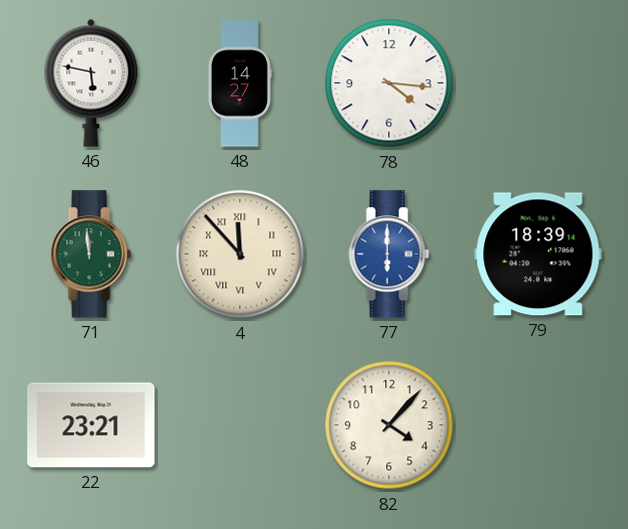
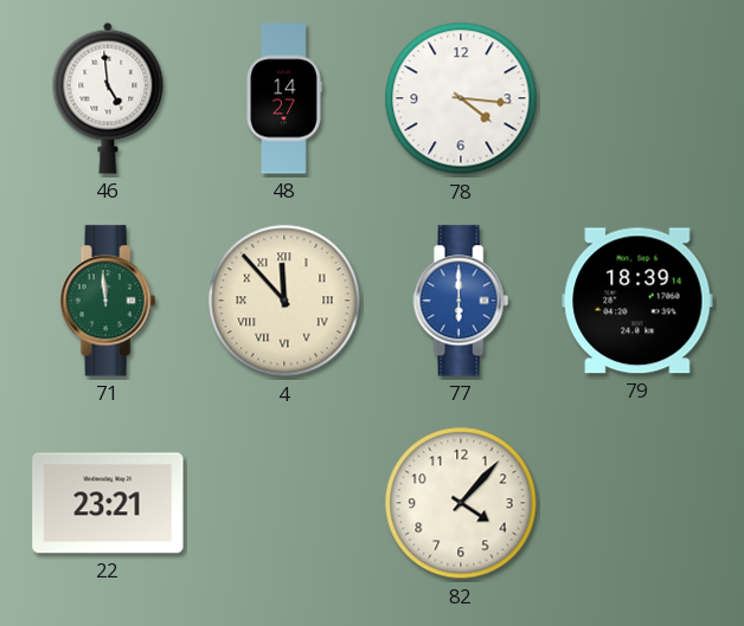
46: 5:47 -> 4:59
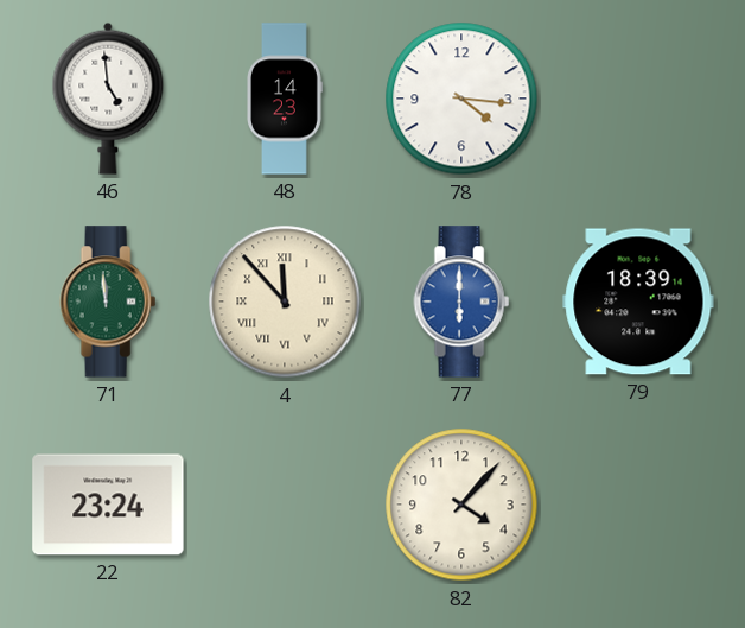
48: 14:27 -> 14:23
22: 23:21 -> 23:24
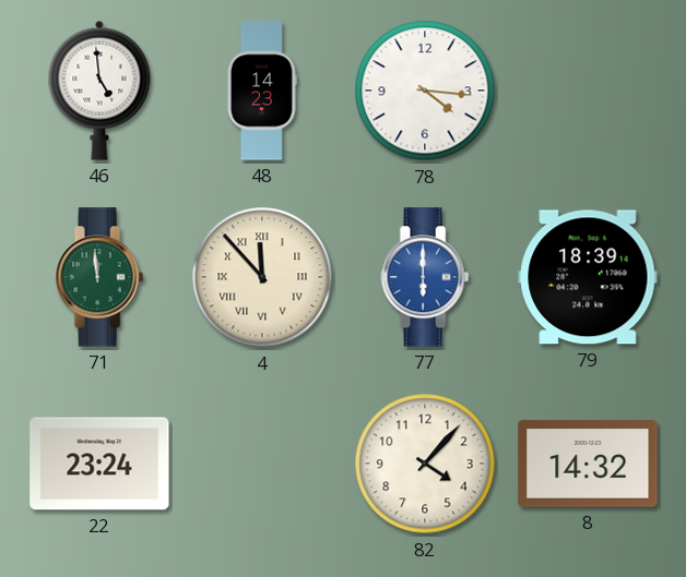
8: none -> 14:32
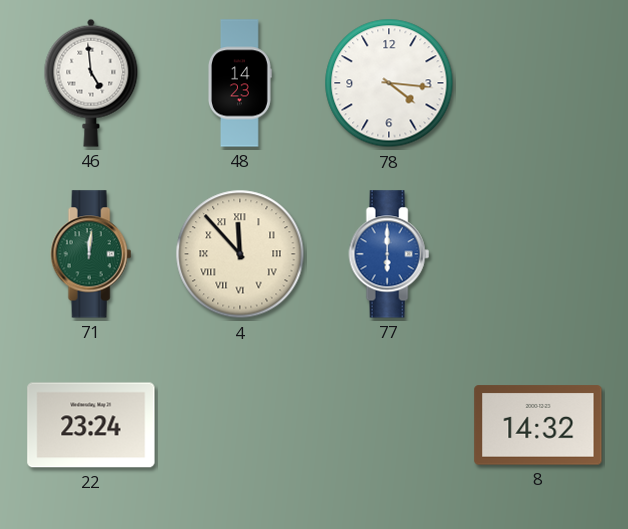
71: 11:59 -> 12:01
79: 18:39 -> none
82: 4:07 -> none
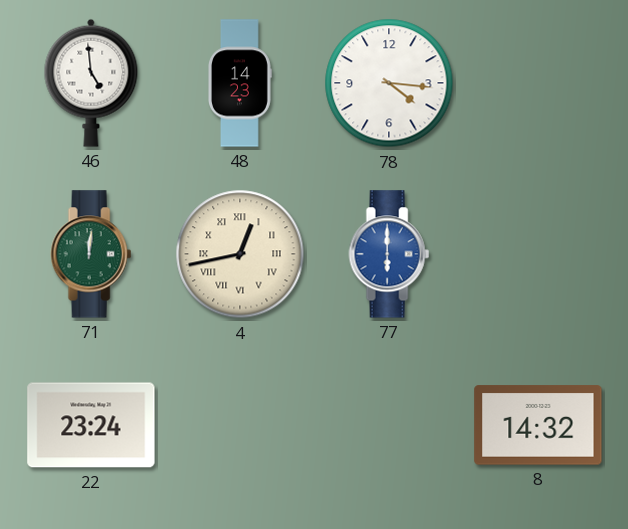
4: 11:53 -> 12:43
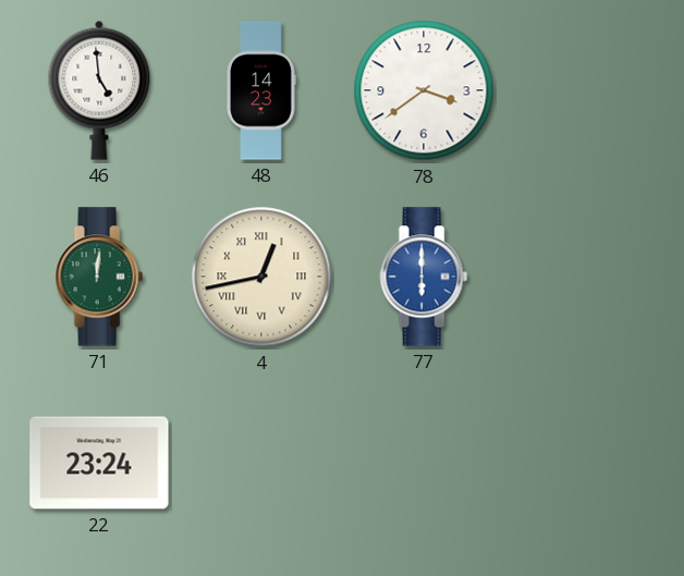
78: 4:16 -> 3:39
8: 14:32 -> none
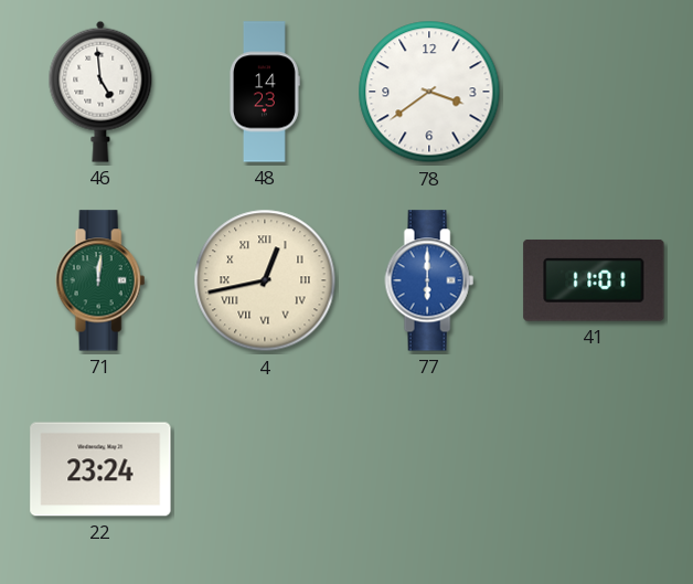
41: none -> 11:01
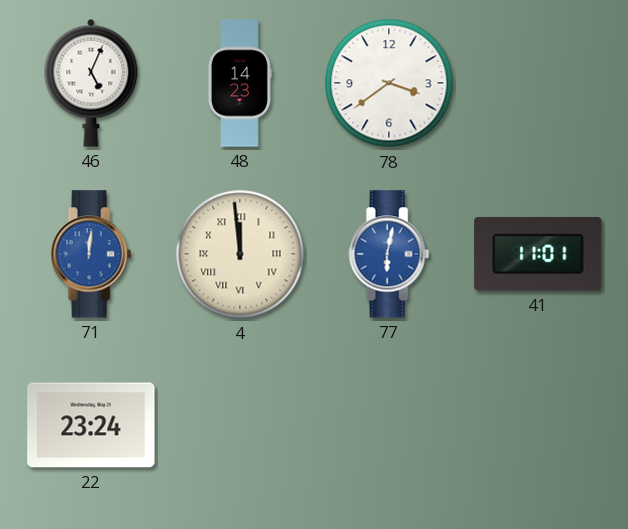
46: 4:59 -> 5:04
71 dial: green -> blue
4: 12:43 -> 11:59
77: 6:00 -> 6:02
